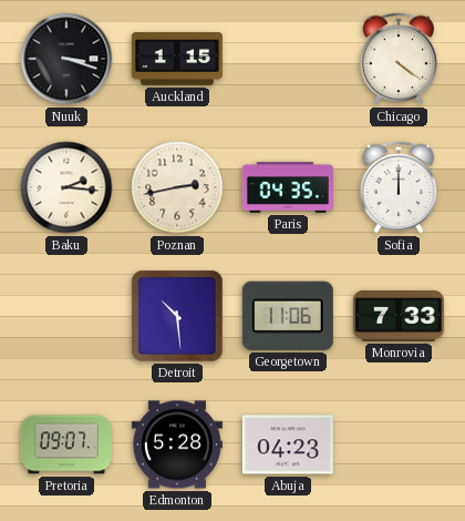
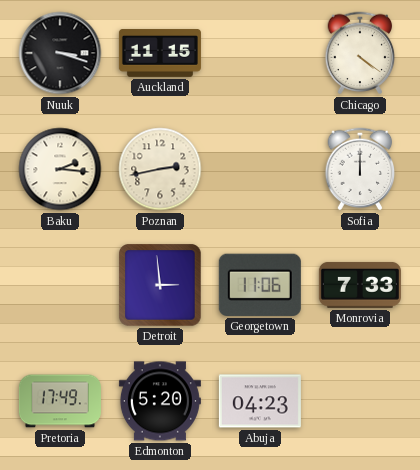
Auckland: 1:15 -> 11:15
Paris: 04:35 -> none
Detroit: 10:29 -> 2:59
Pretoria: 09:07 -> 17:49
Edmonton: 5:28 -> 5:20
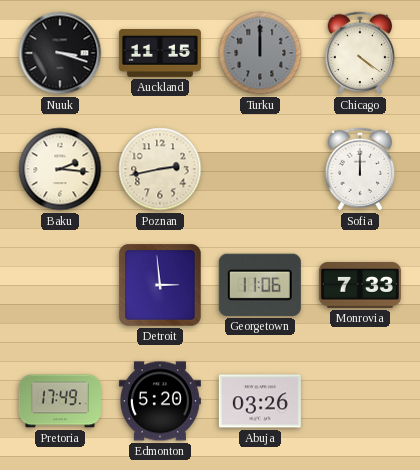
Turku: none -> 12:00
Abuja: 04:23 -> 03:26
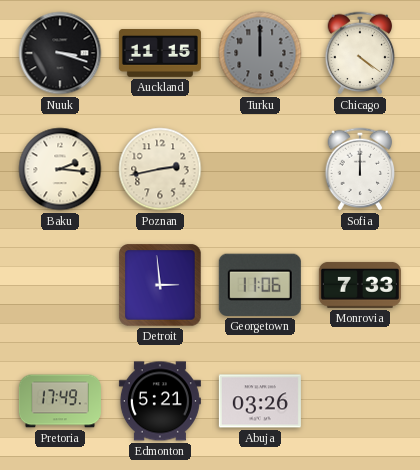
Edmonton: 5:20 -> 5:21
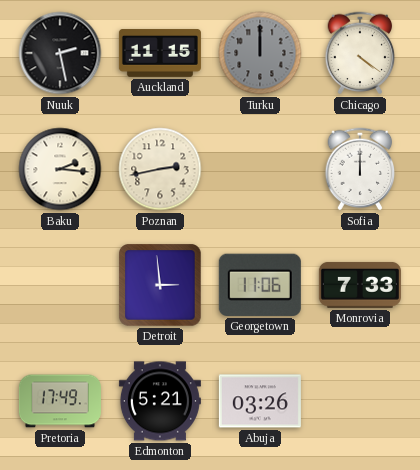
Nuuk: 3:18 -> 2:28
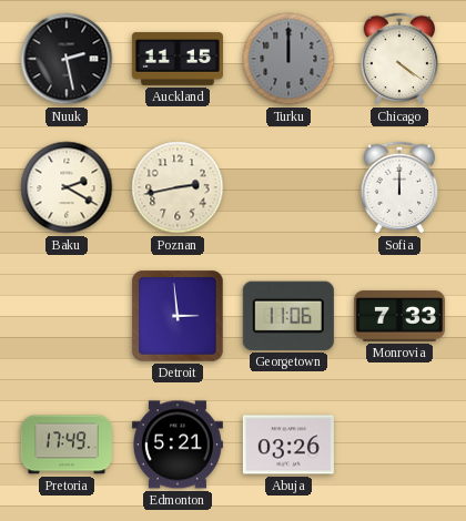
Baku: 2:16 -> 2:20
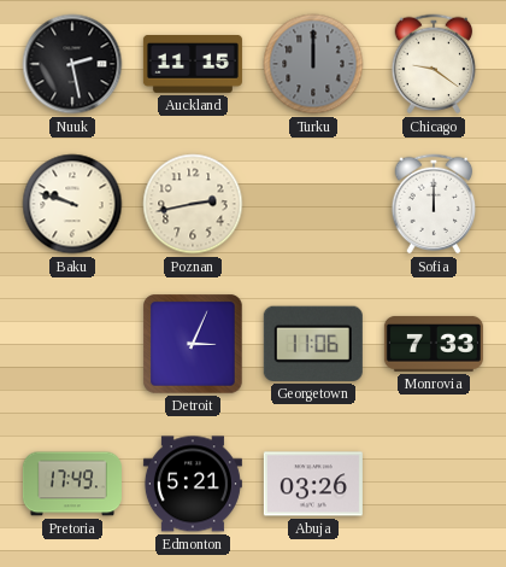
Chicago: 4:21 -> 9:21
Baku: 2:20 -> 9:48
Detroit: 2:59 -> 3:04
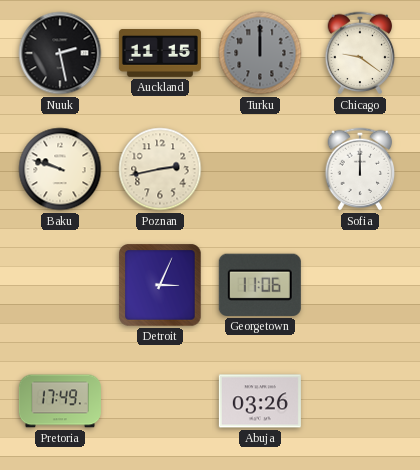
Monrovia: 7:33 -> none
Edmonton: 5:21 -> none
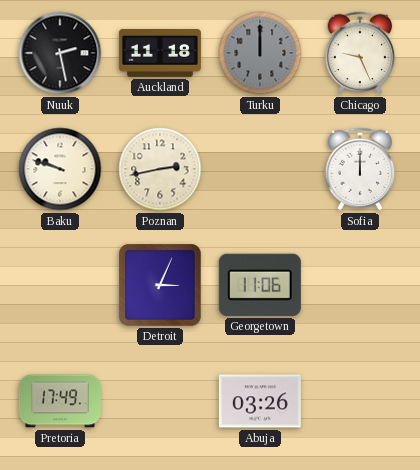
Auckland: 11:15 -> 11:18
Chicago: 9:21 -> 9:26
